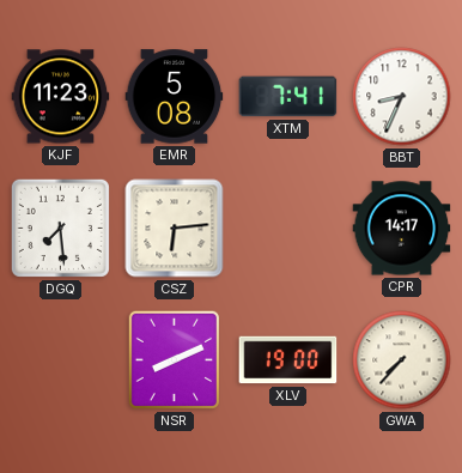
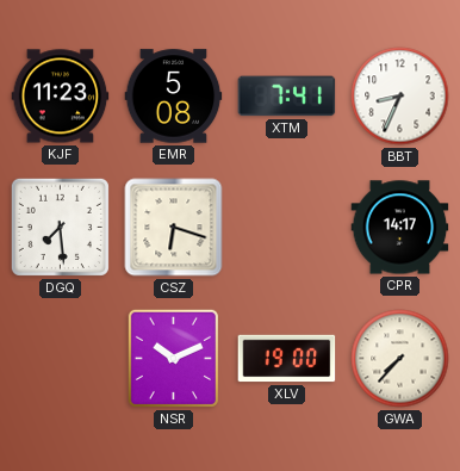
CSZ: 6:14 -> 6:18
NSR: 8:11 -> 10:11
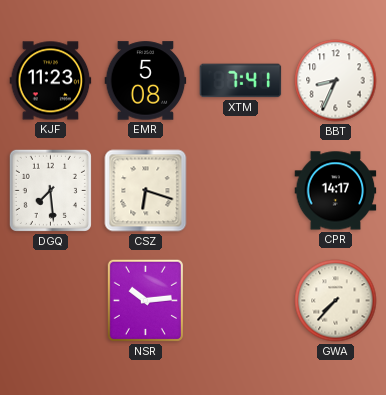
NSR: 10:11 -> 10:14
XLV: 19:00 -> none
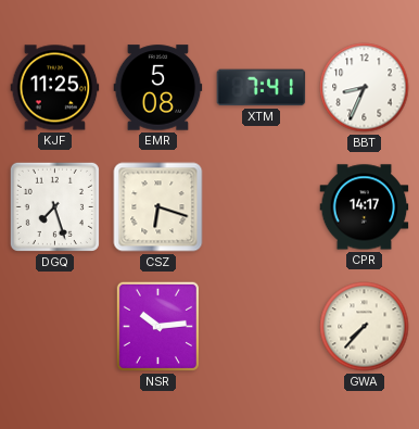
KJF: 11:23 -> 11:25
DGQ: 7:29 -> 7:27
